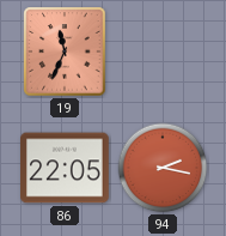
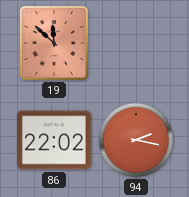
19: 11:34 -> 11:52
86: 22:05 -> 22:02
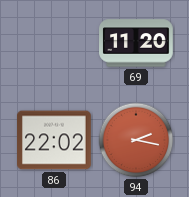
19: 11:52 -> none
69: none -> 11:20
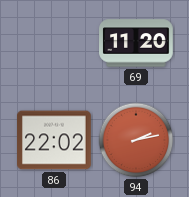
94: 2:17 -> 2:13
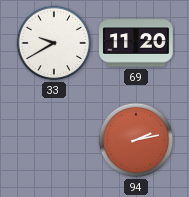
33: none -> 9:40
86: 22:02 -> none
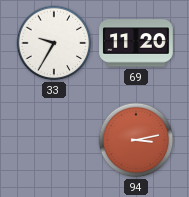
33: 9:40 -> 9:35
94: 2:13 -> 3:13
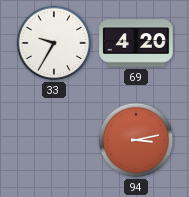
69: 11:20 -> 4:20
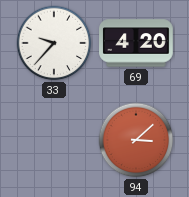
33: 9:35 -> 9:37
94: 3:13 -> 3:08
